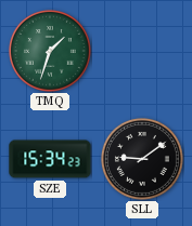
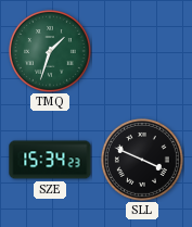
SLL: 9:09 -> 3:49
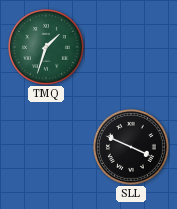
SZE: 15:34 -> none
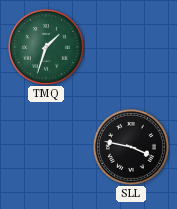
SLL: 3:49 -> 3:47
